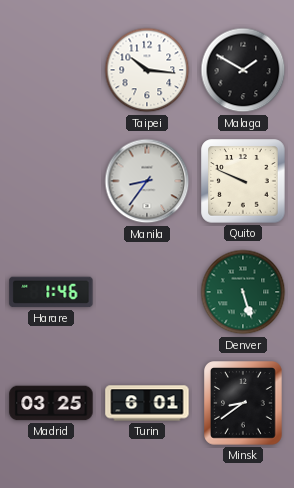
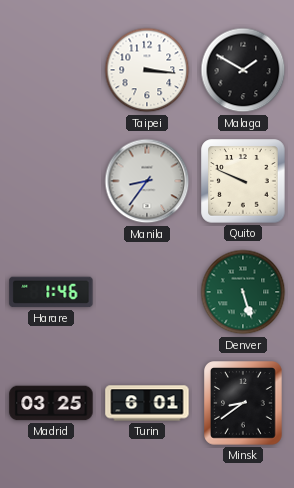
Taipei: 10:16 -> 3:16
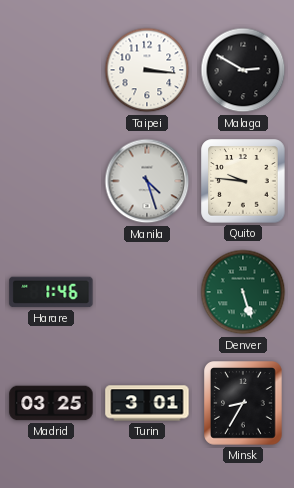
Malaga: 1:50 -> 2:50
Manila: 8:36 -> 4:27
Quito: 9:49 -> 9:46
Turin: 6:01 -> 3:01
Minsk: 8:39 -> 8:35
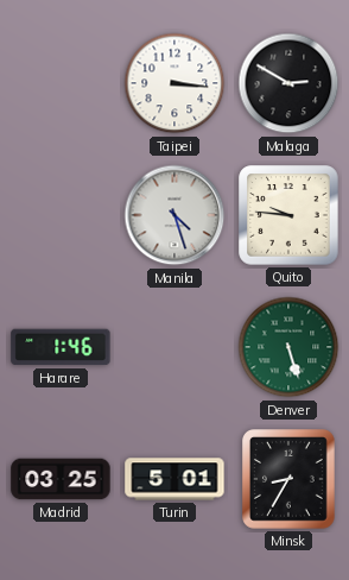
Turin: 3:01 -> 5:01
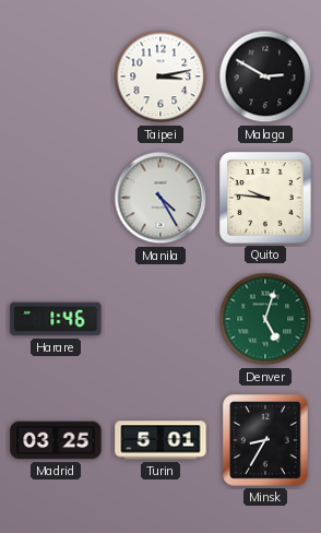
Taipei: 3:16 -> 3:13
Manila: 4:27 -> 4:25
Denver: 5:27 -> 5:03
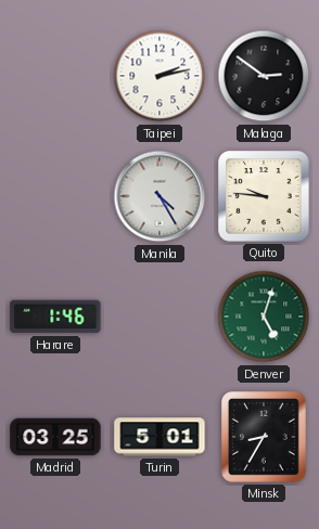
Taipei: 3:13 -> 2:13
Malaga: 2:50 -> 2:51
